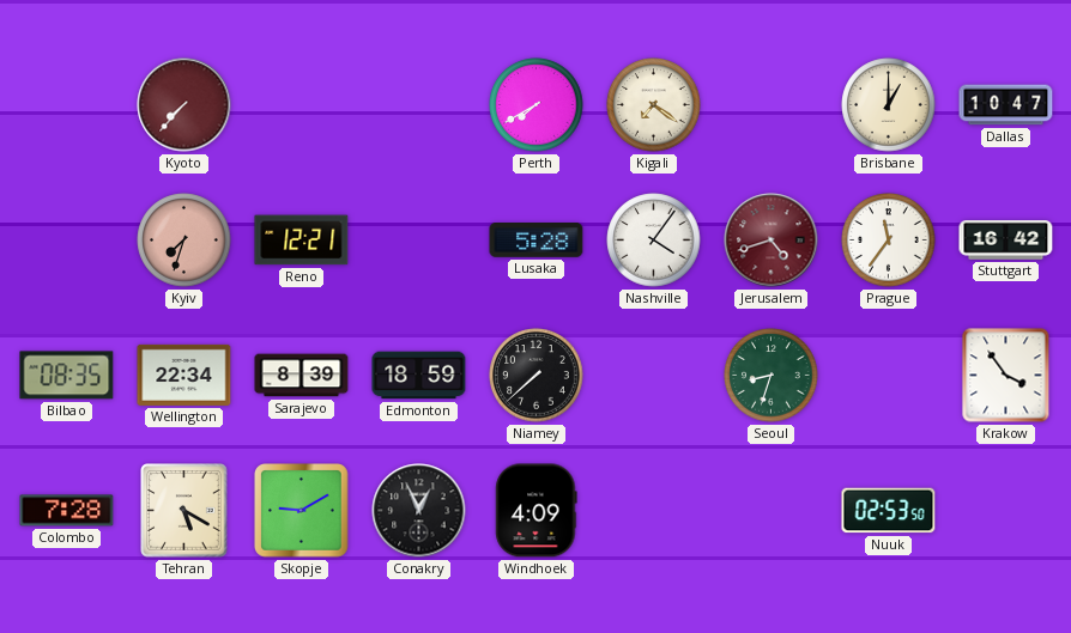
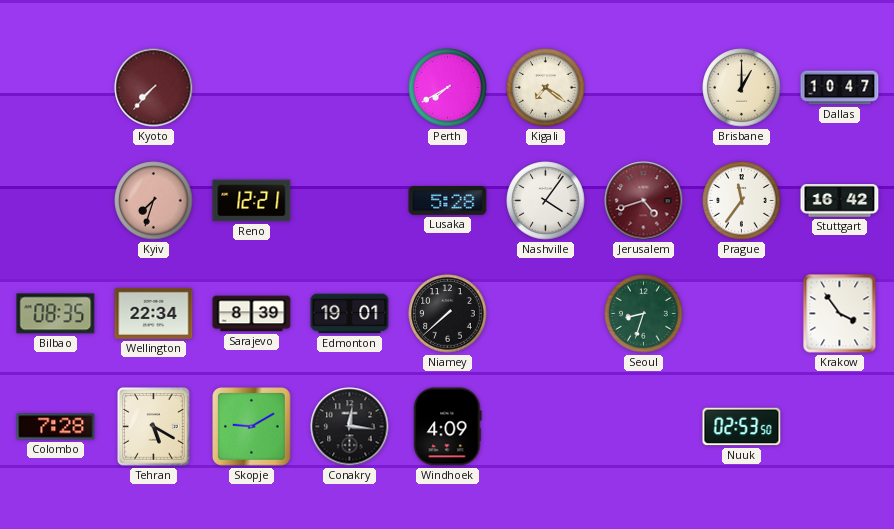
Edmonton: 18:59 -> 19:01
Conakry: 12:56 -> 12:16
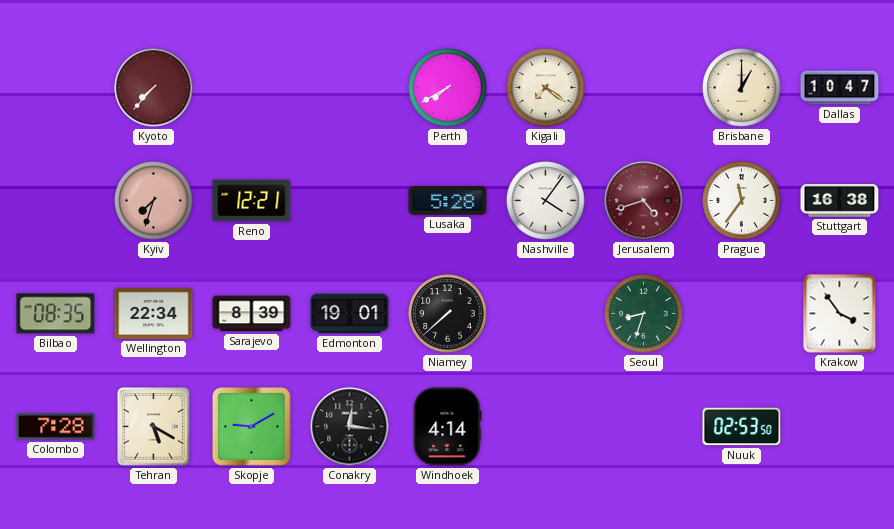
Stuttgart: 16:42 -> 16:38
Windhoek: 4:09 -> 4:14
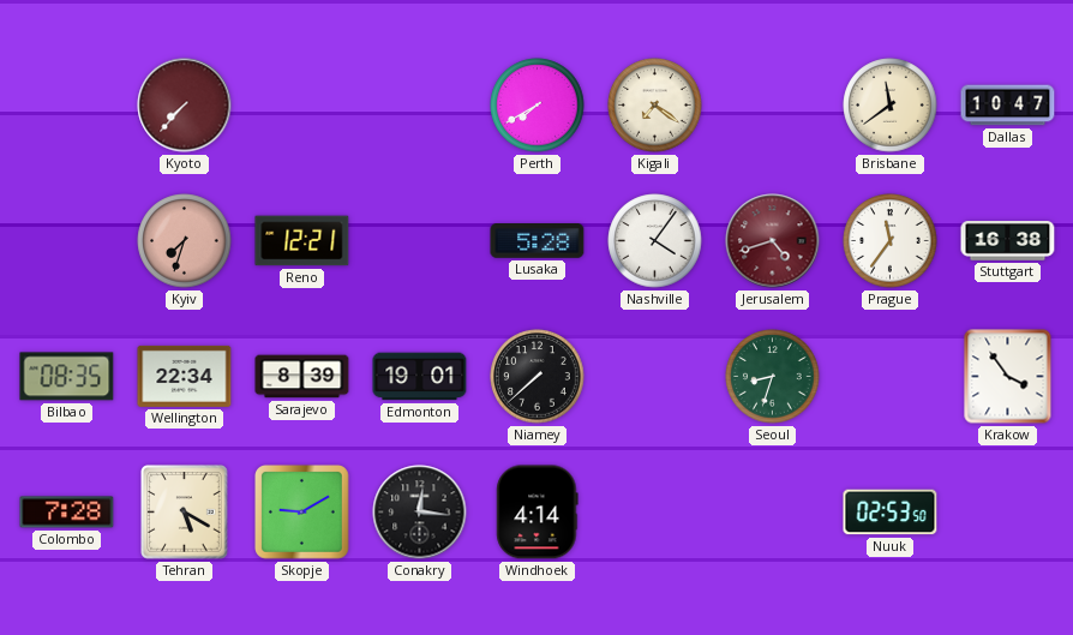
Brisbane: 1:00 -> 11:39
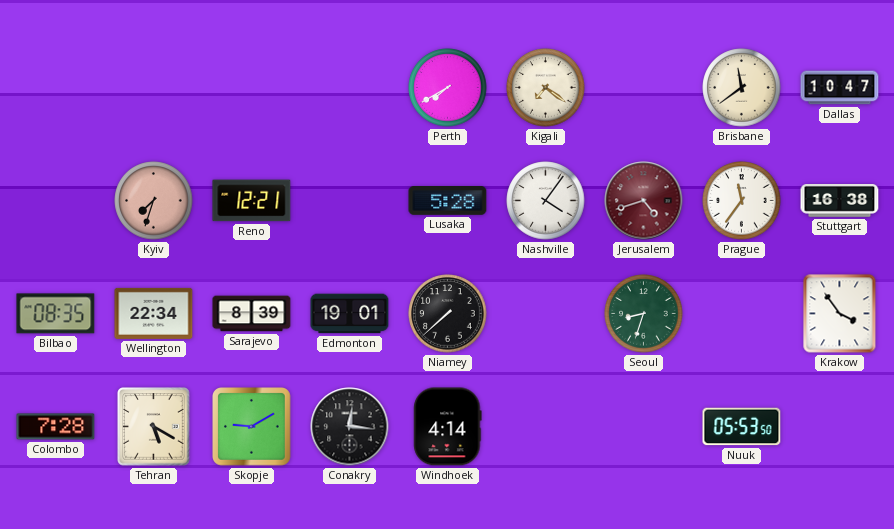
Kyoto: 7:37 -> none
Nuuk: 02:53 -> 05:53
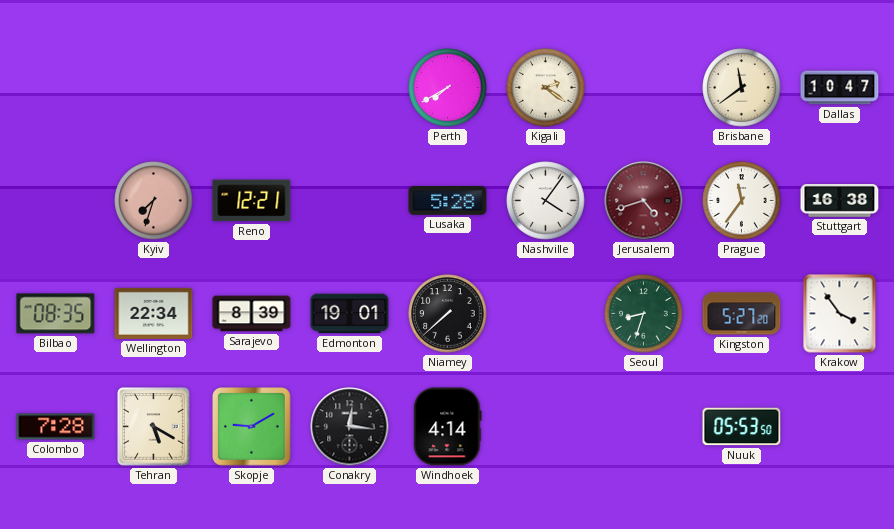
Kigali: 7:21 -> 2:21
Kingston: none -> 5:27
